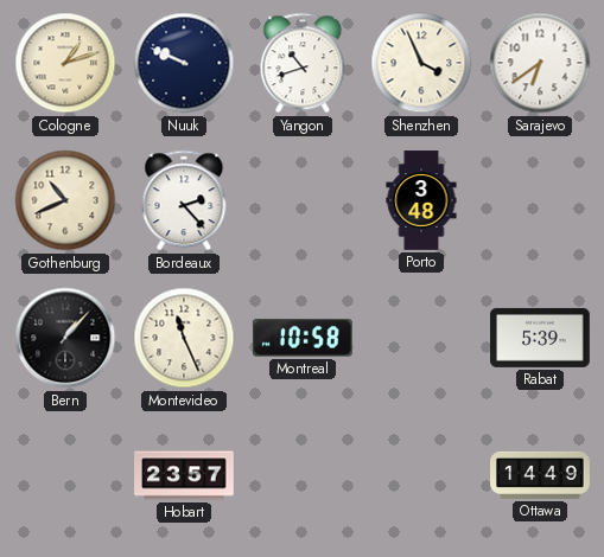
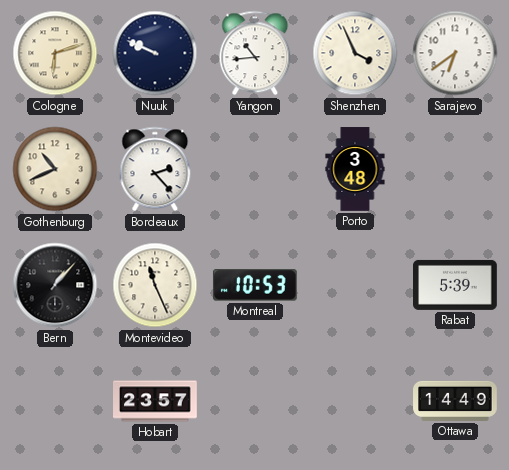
Cologne: 1:12 -> 6:12
Yangon: 10:42 -> 10:44
Montreal: 10:58 -> 10:53
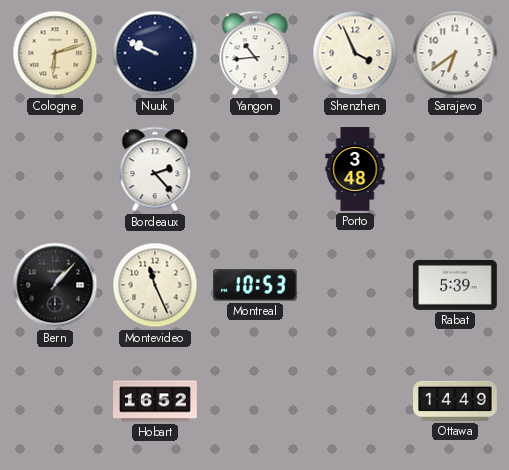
Gothenburg: 10:41 -> none
Hobart: 23:57 -> 16:52
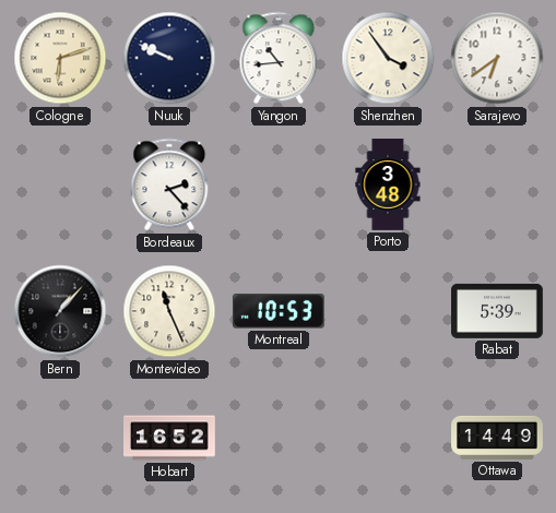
Shenzhen: 3:56 -> 3:54
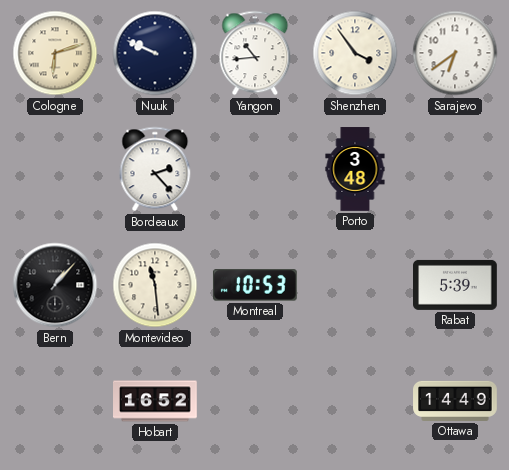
Montevideo: 11:26 -> 11:29
